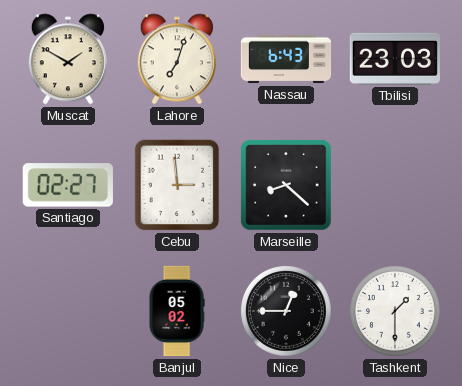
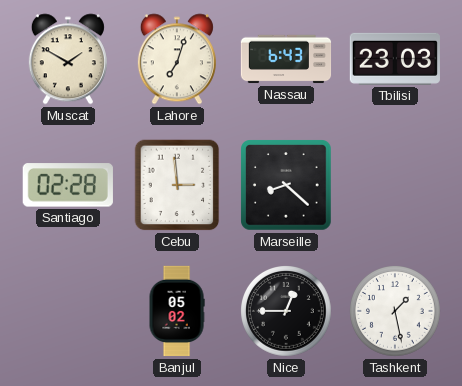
Santiago: 02:27 -> 02:28
Tashkent: 1:30 -> 1:28
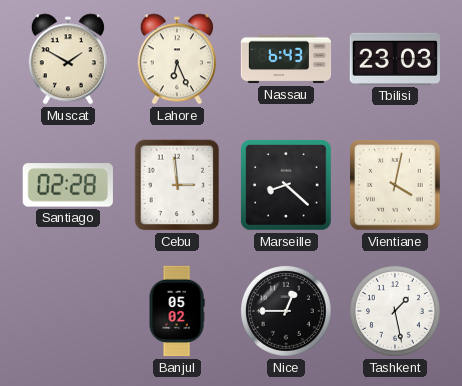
Lahore: 7:03 -> 6:26
Vientiane: none -> 4:02
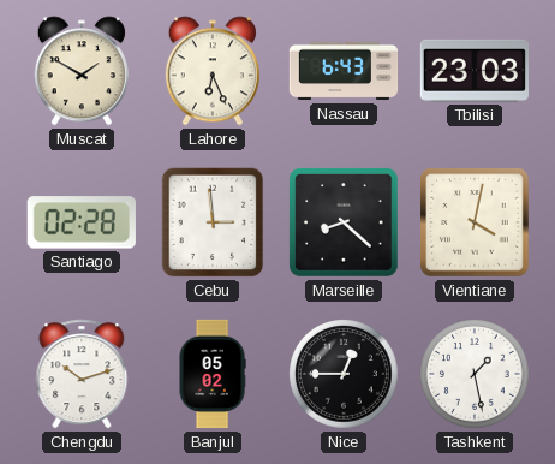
Chengdu: none -> 10:12
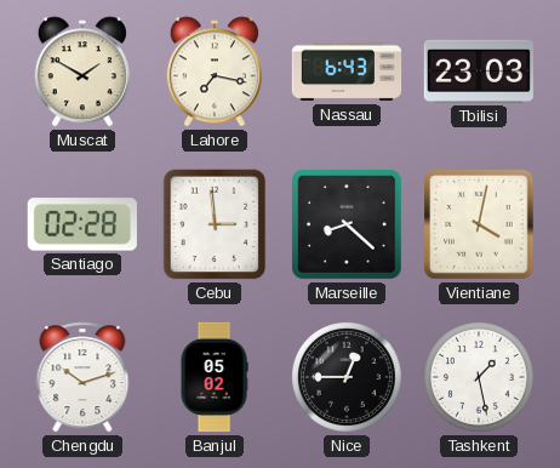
Lahore: 6:26 -> 7:17
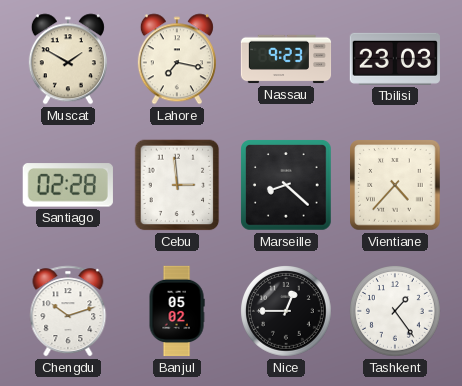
Nassau: 6:43 -> 9:23
Vientiane: 4:02 -> 4:37
Tashkent: 1:28 -> 1:24
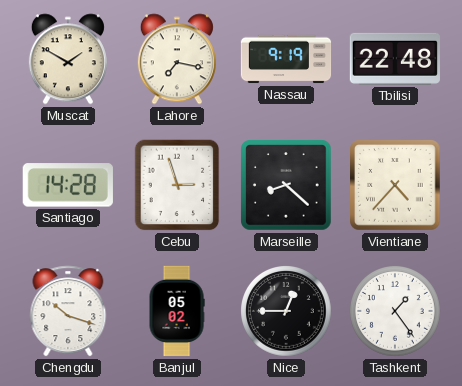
Nassau: 9:23 -> 9:19
Tbilisi: 23:03 -> 22:48
Santiago: 02:28 -> 14:28
Cebu: 2:59 -> 2:57
Chengdu: 10:12 -> 10:18
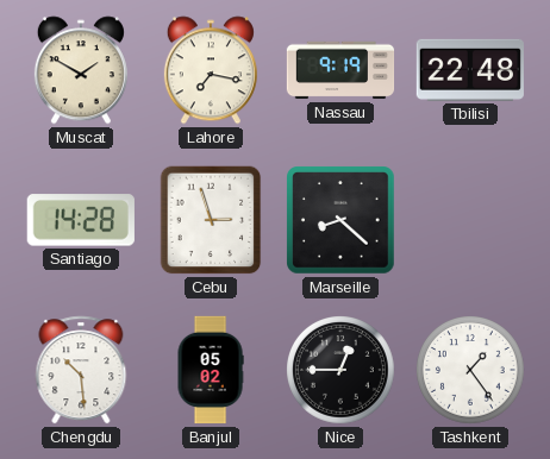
Vientiane: 4:37 -> none
Chengdu: 10:18 -> 10:29
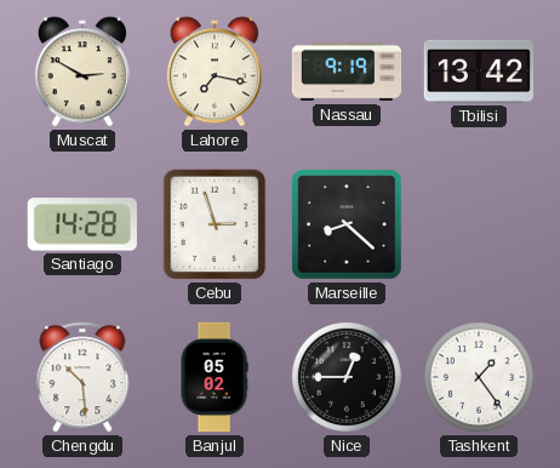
Muscat: 1:50 -> 2:50
Tbilisi: 22:48 -> 13:42
